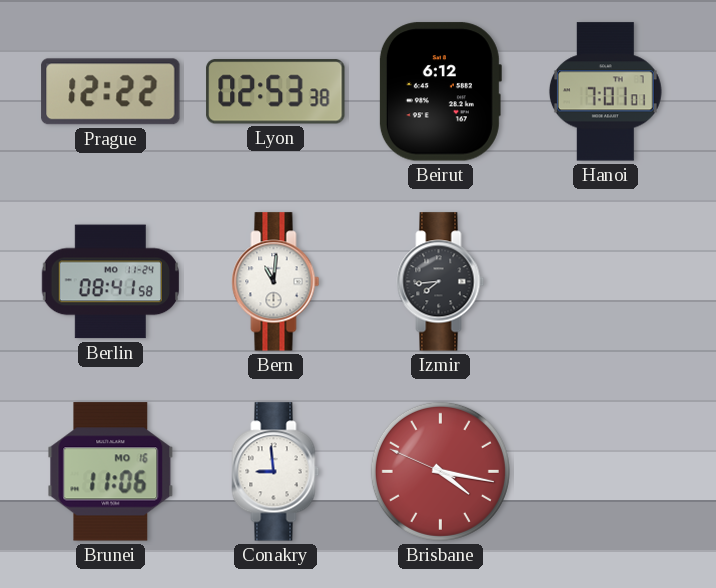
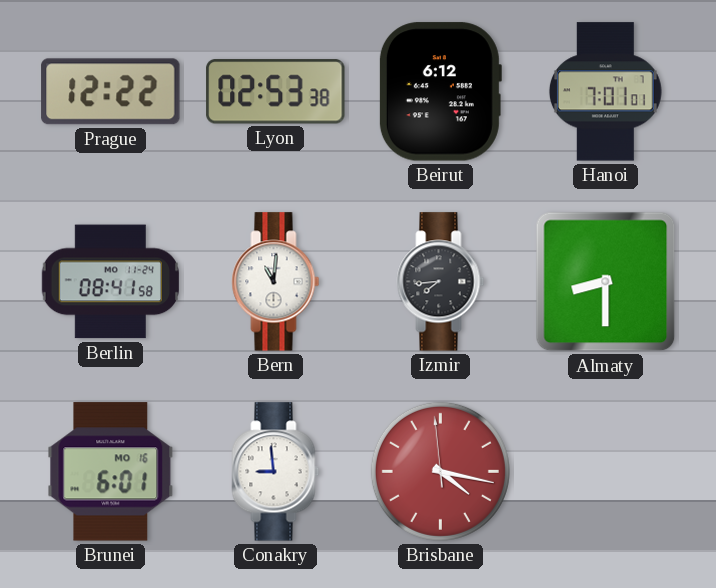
Almaty: none -> 8:30
Brunei: 11:06 -> 6:01
Brisbane: 4:16:49 -> 4:16:59
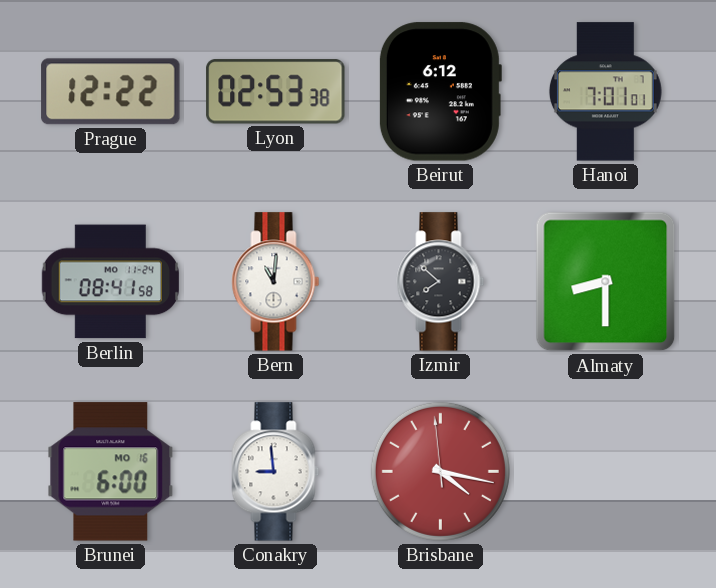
Izmir: 7:44 -> 7:52
Brunei: 6:01 -> 6:00
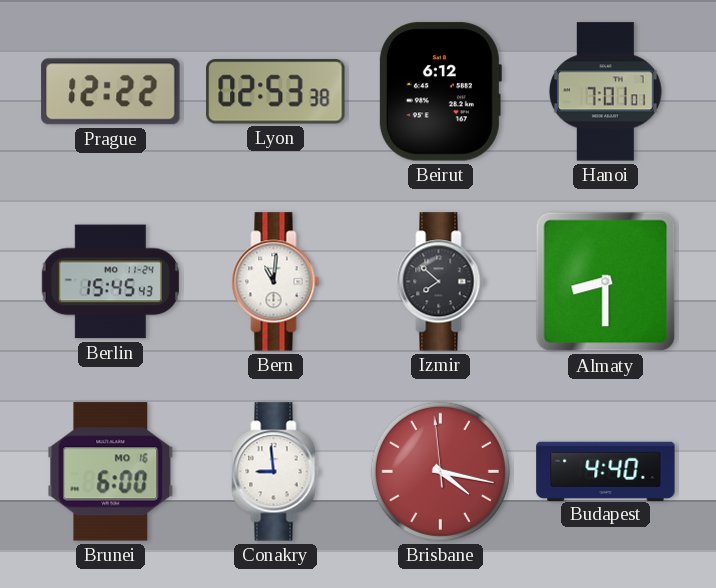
Berlin: 08:41 -> 15:45
Budapest: none -> 4:40
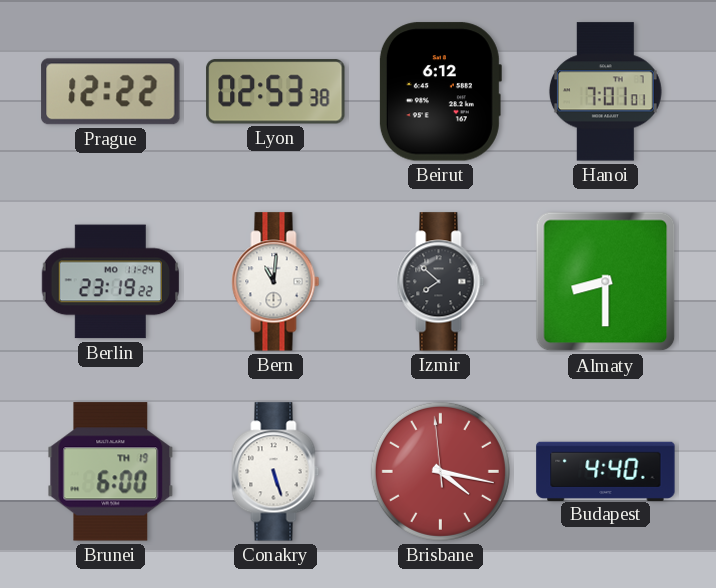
Berlin: 15:45 -> 23:19
Brunei date: MO 16 -> TH 19
Conakry: 8:59 -> 5:27
